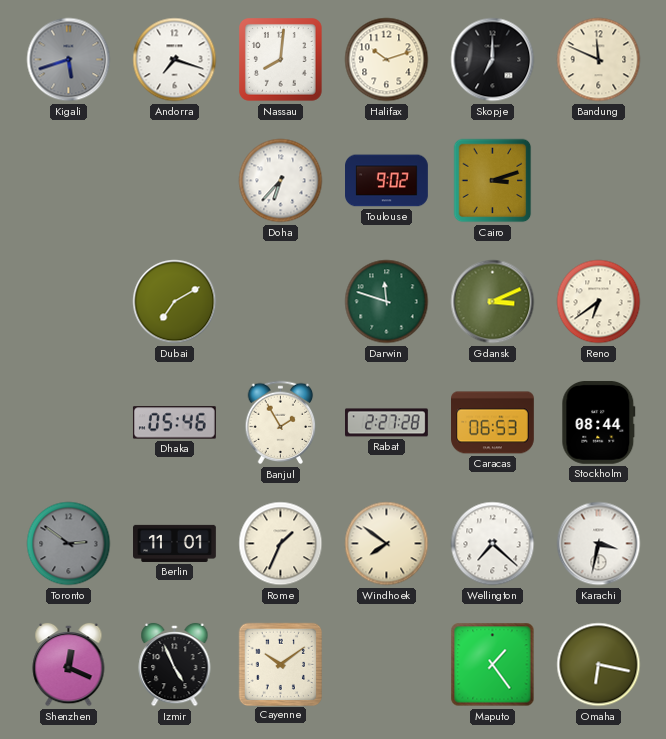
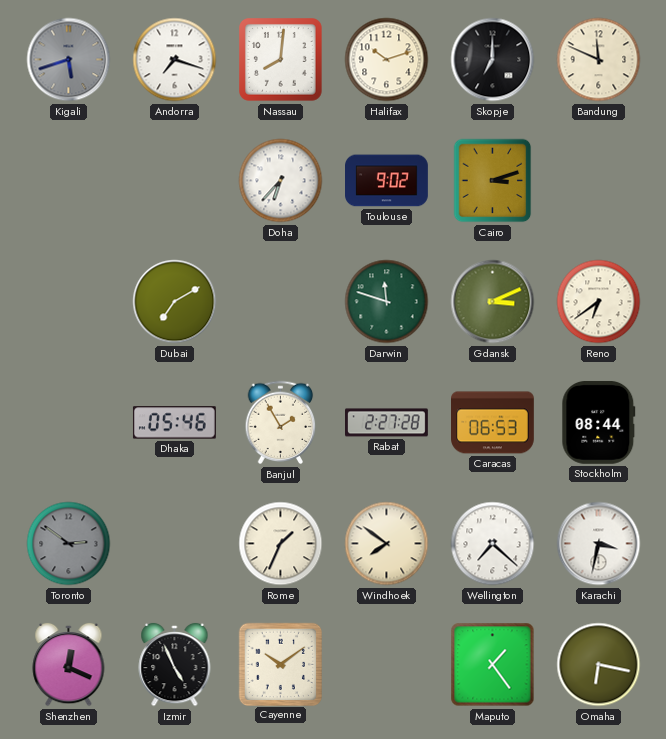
Berlin: 11:01 -> none
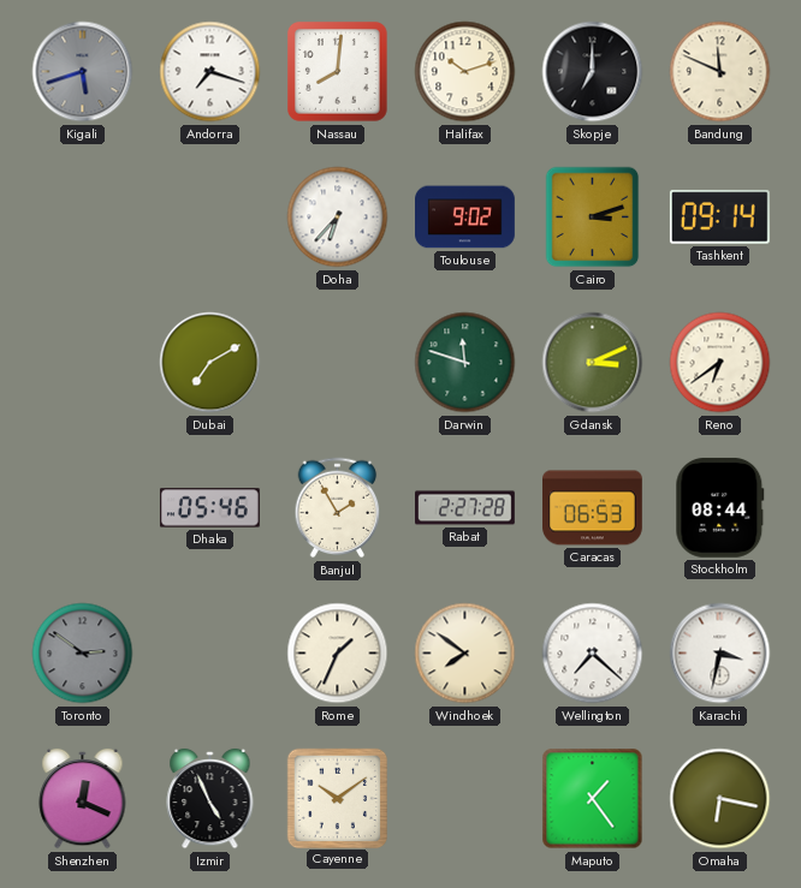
Tashkent: none -> 09:14
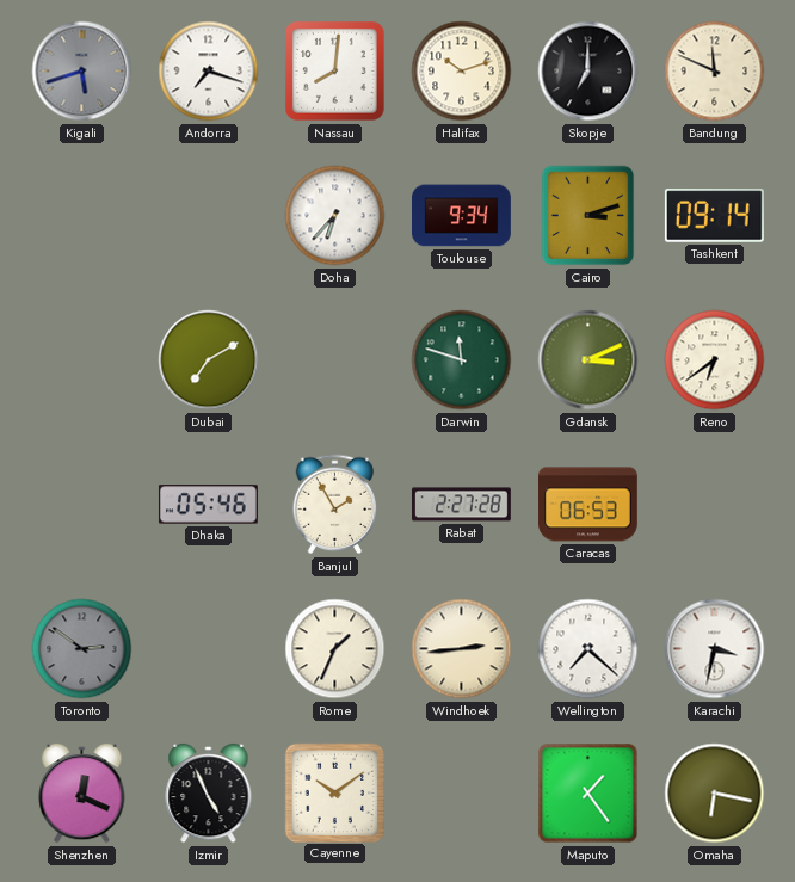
Toulouse: 9:02 -> 9:34
Stockholm: 08:44 -> none
Windhoek: 7:51 -> 2:44
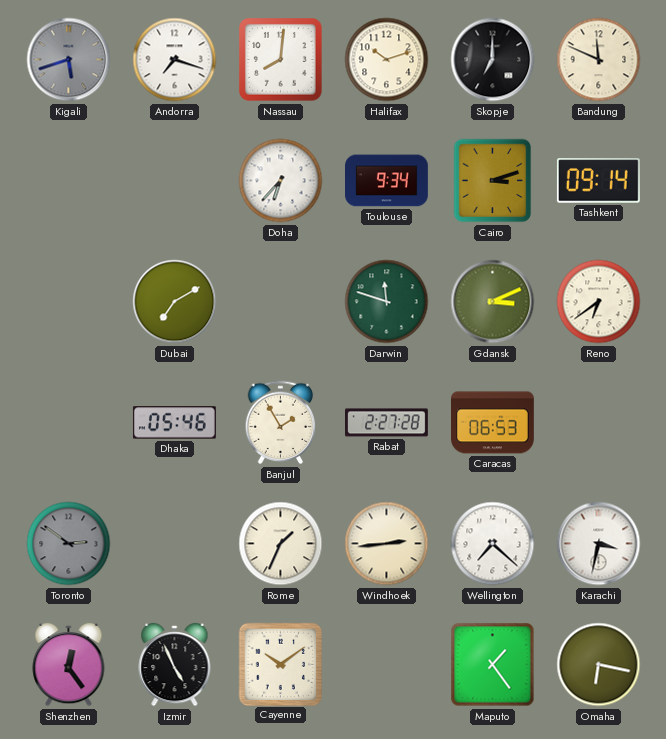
Shenzhen: 12:19 -> 12:24
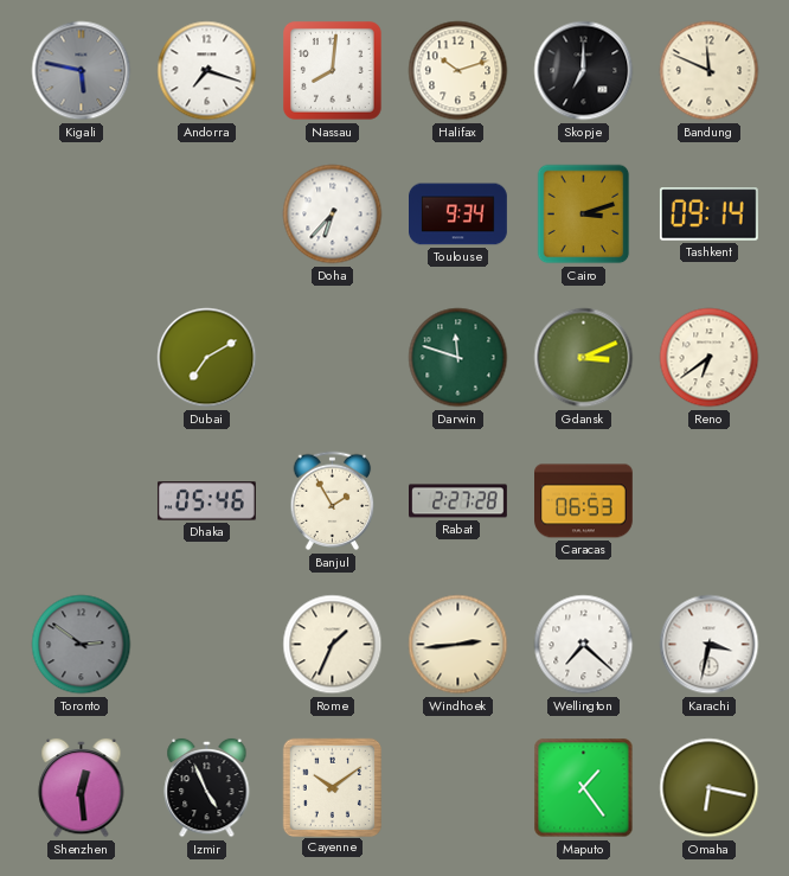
Kigali: 5:42 -> 5:47
Shenzhen: 12:24 -> 12:29
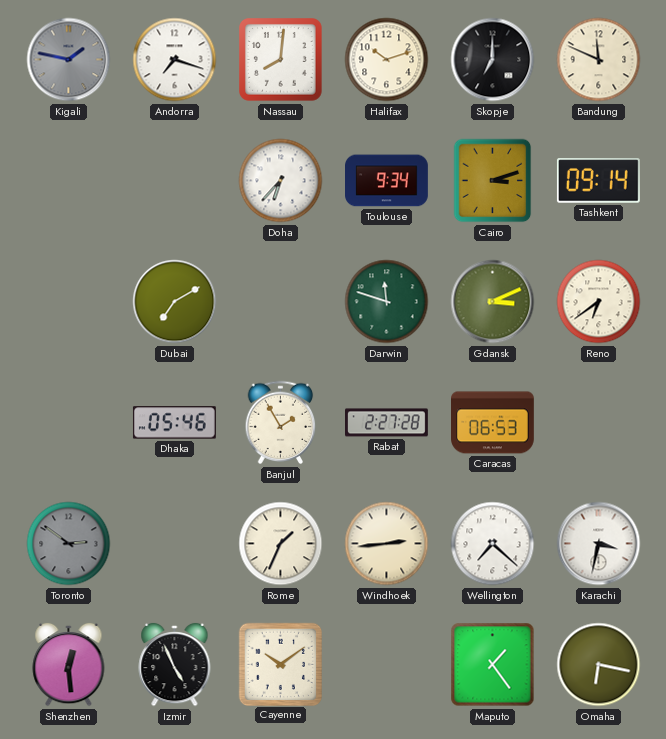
Kigali: 5:47 -> 1:47
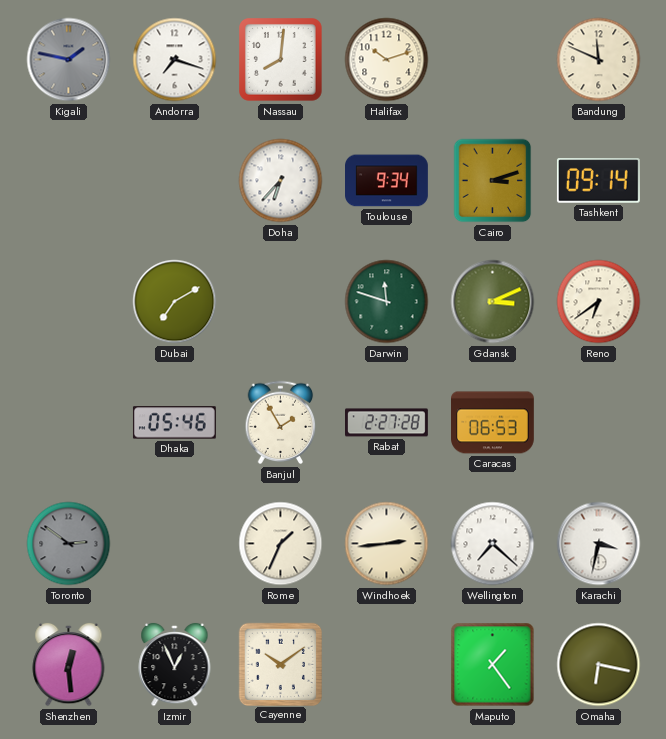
Skopje: 7:00 -> none
Izmir: 4:56 -> 12:56
